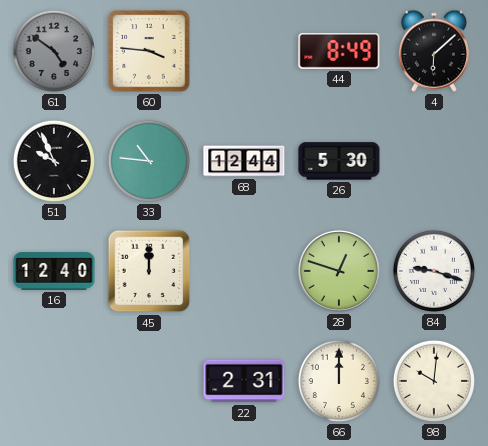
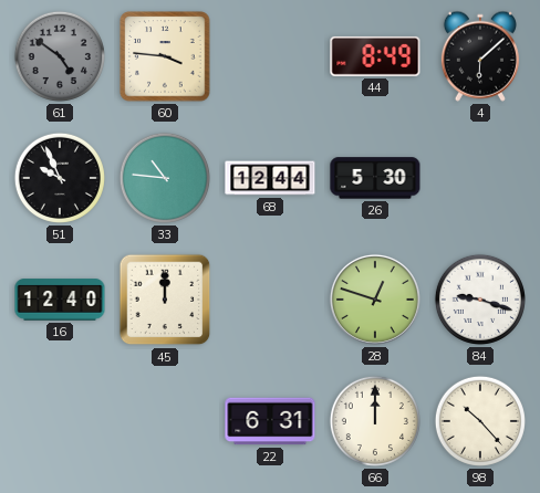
22: 2:31 -> 6:31
98: 10:01 -> 10:23
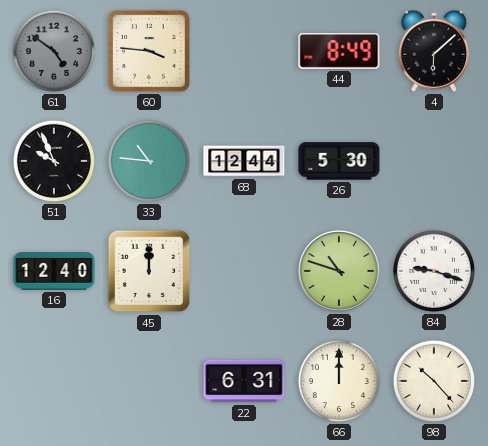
28: 12:48 -> 10:48
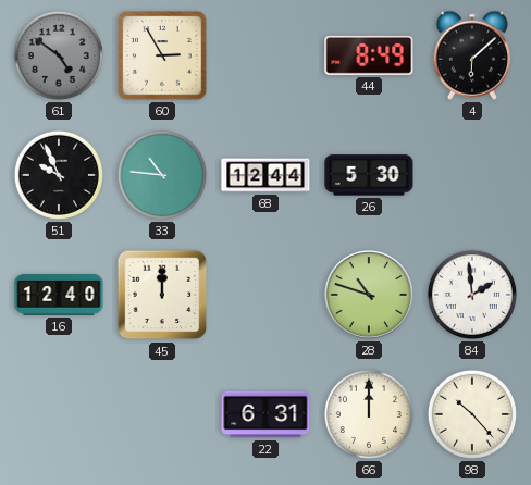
60: 3:46 -> 2:55
84: 9:18 -> 1:59
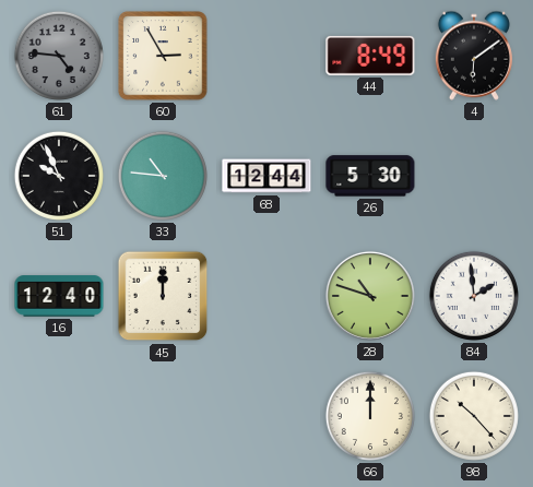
61: 4:51 -> 4:46
4: 6:08 -> 6:09
22: 6:31 -> none
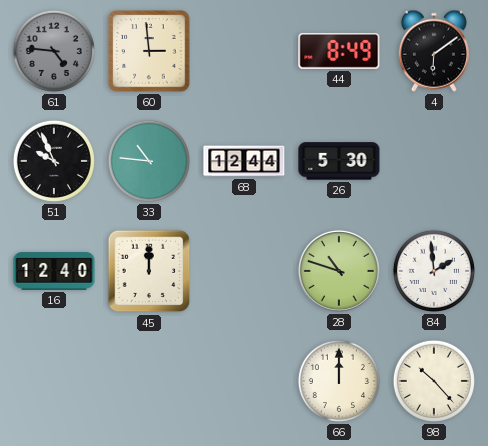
60: 2:55 -> 2:59
